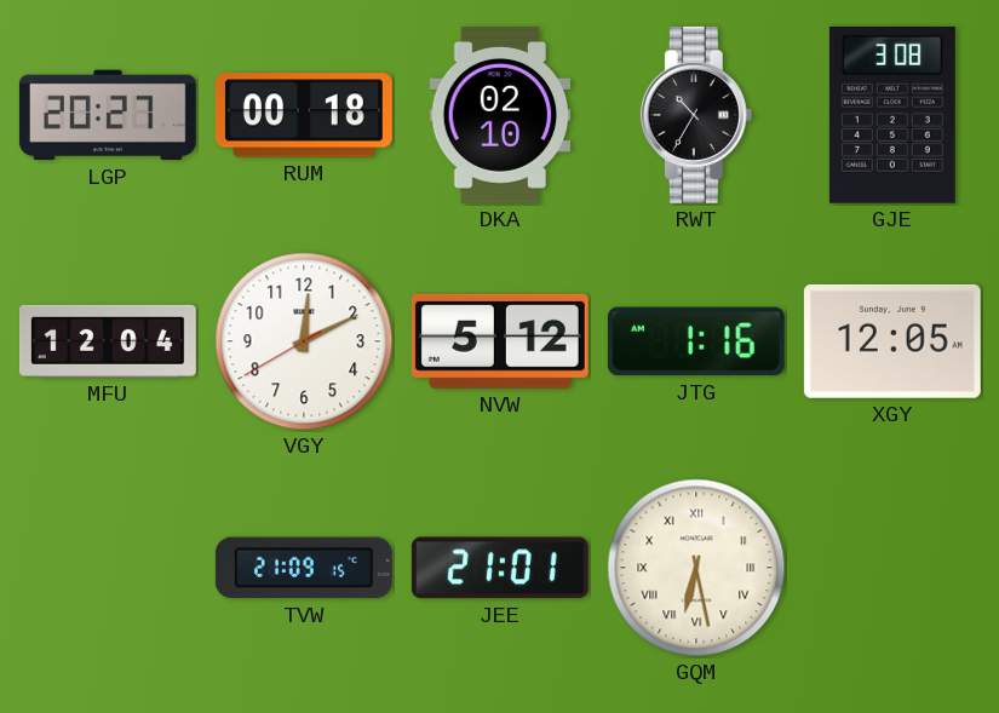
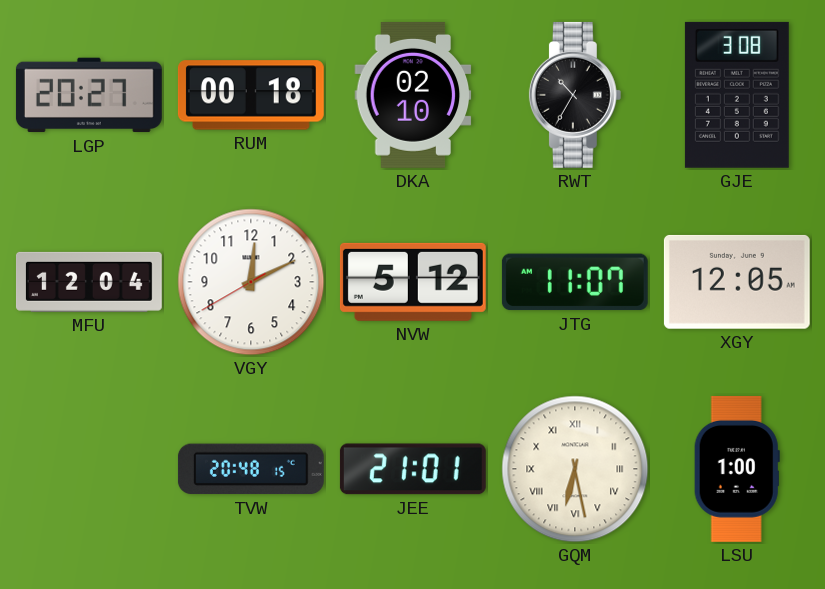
JTG: 1:16 -> 11:07
TVW: 21:09 -> 20:48
LSU: none -> 1:00
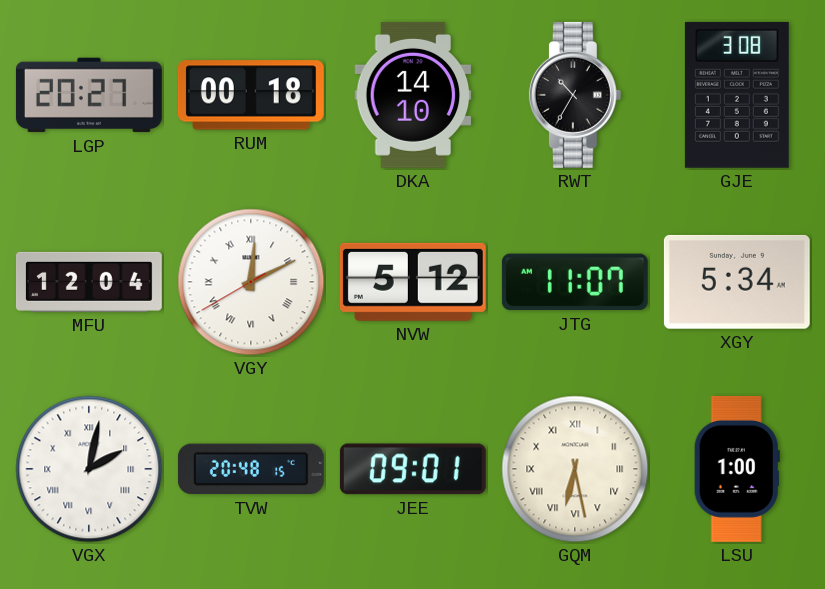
DKA: 02:10 -> 14:10
VGY numerals: Arabic -> Roman
XGY: 12:05 -> 5:34
VGX: none -> 2:02
JEE: 21:01 -> 09:01
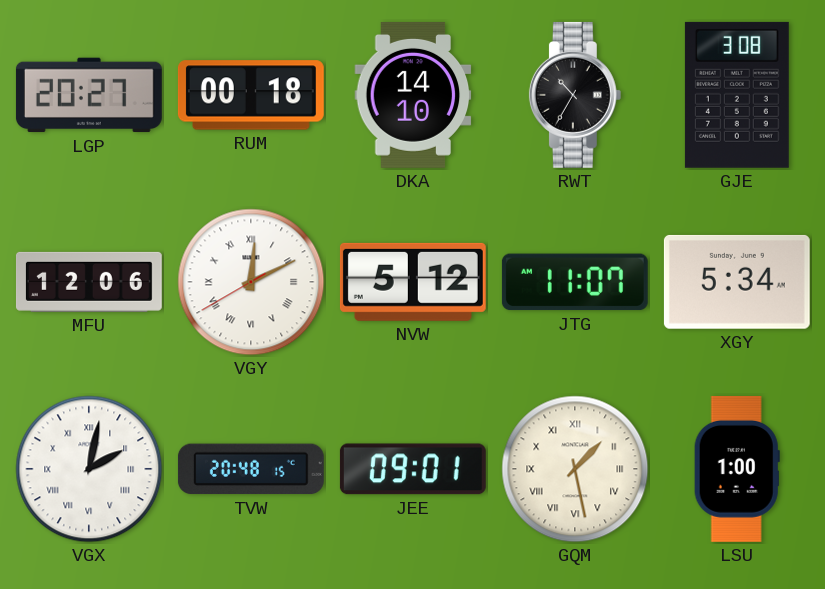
MFU: 12:04 -> 12:06
GQM: 6:28 -> 1:28
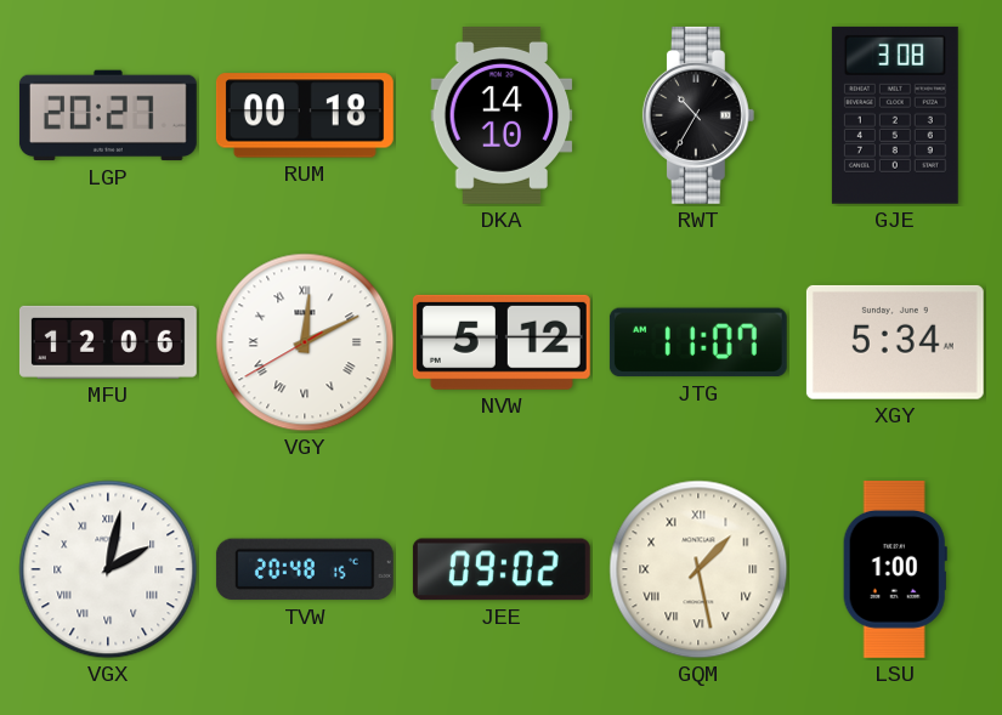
JEE: 09:01 -> 09:02
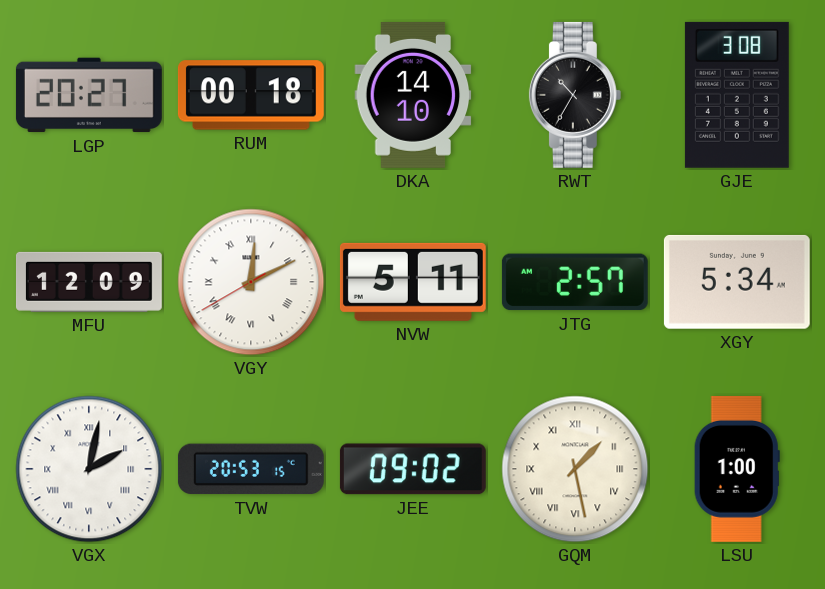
MFU: 12:06 -> 12:09
NVW: 5:12 -> 5:11
JTG: 11:07 -> 2:57
TVW: 20:48 -> 20:53
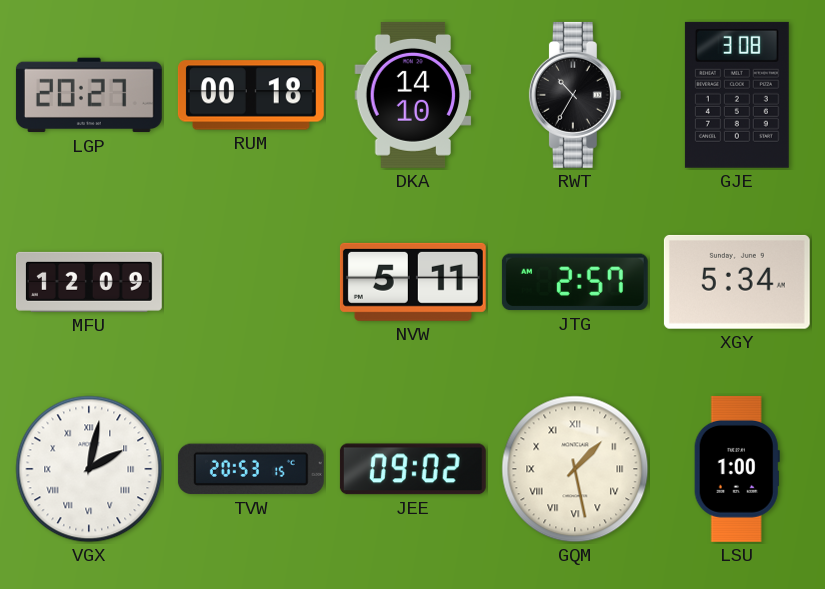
VGY: 12:10 -> none
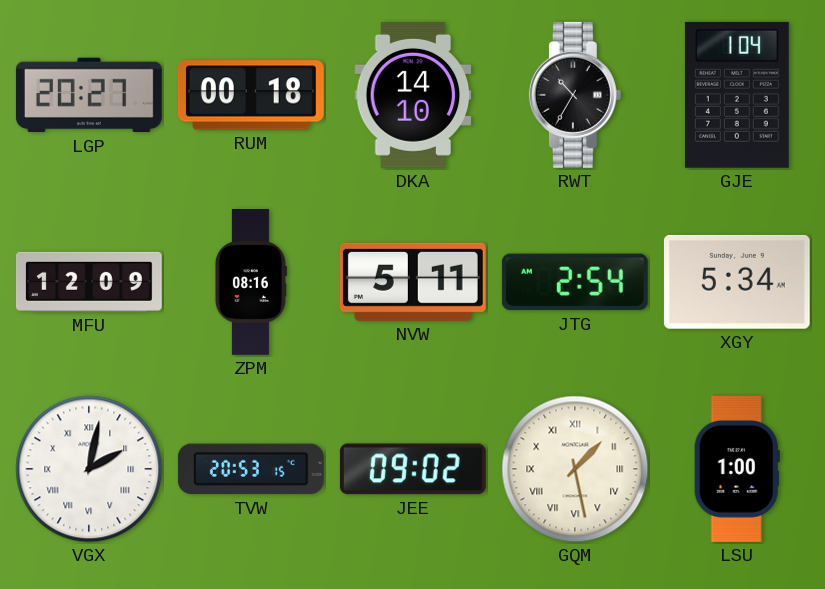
GJE: 3:08 -> 1:04
ZPM: none -> 08:16
JTG: 2:57 -> 2:54
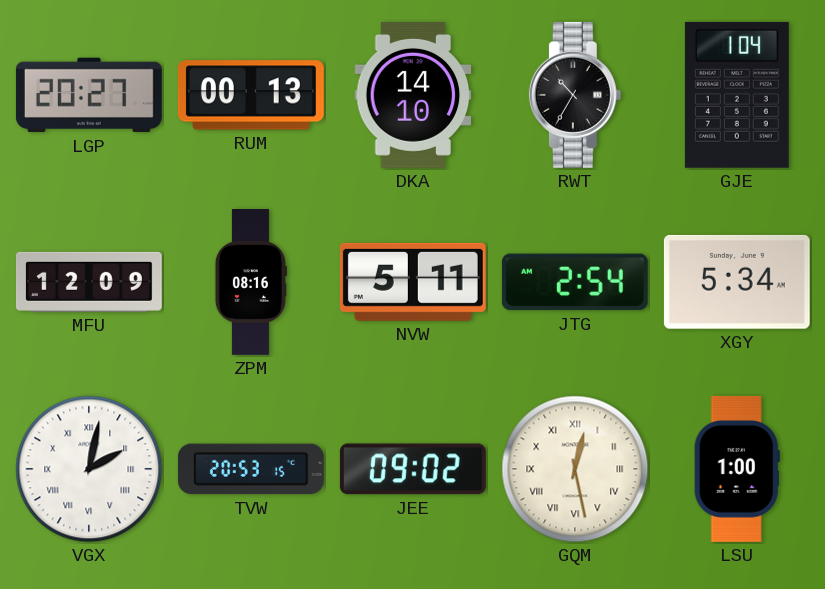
RUM: 00:18 -> 00:13
GQM: 1:28 -> 12:28
